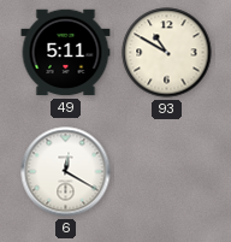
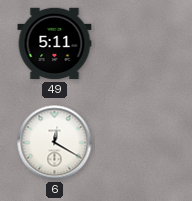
93: 10:50 -> none
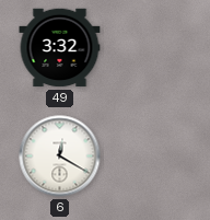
49: 5:11 -> 3:32
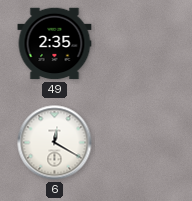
49: 3:32 -> 2:35
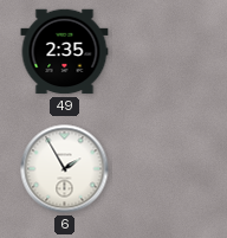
6: 12:20 -> 1:55
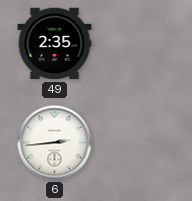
6: 1:55 -> 2:44
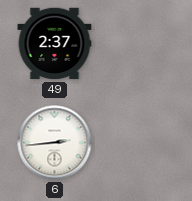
49: 2:35 -> 2:37
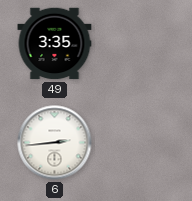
49: 2:37 -> 3:35
